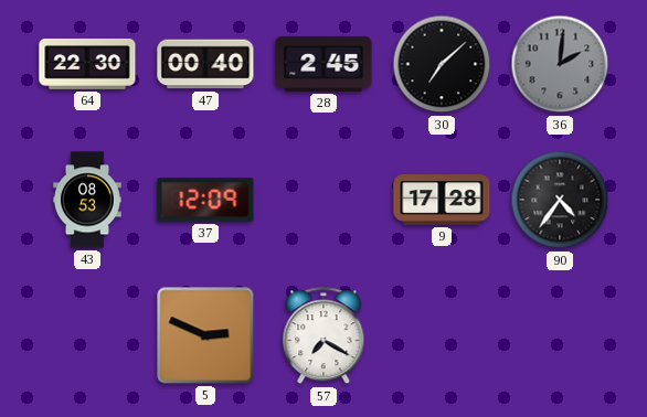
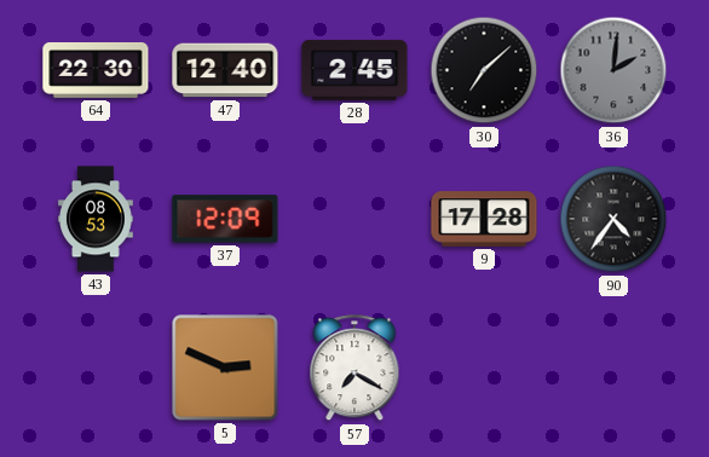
47: 00:40 -> 12:40
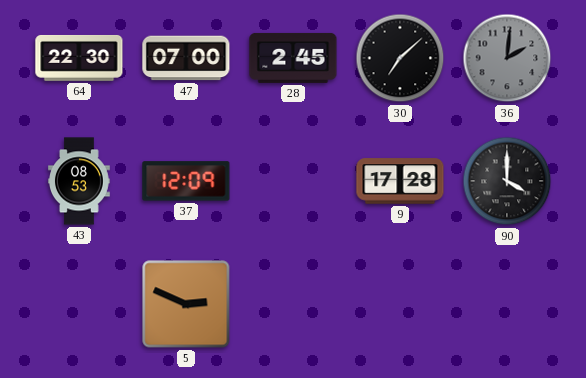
47: 12:40 -> 07:00
90: 4:36 -> 4:00
57: 7:20 -> none
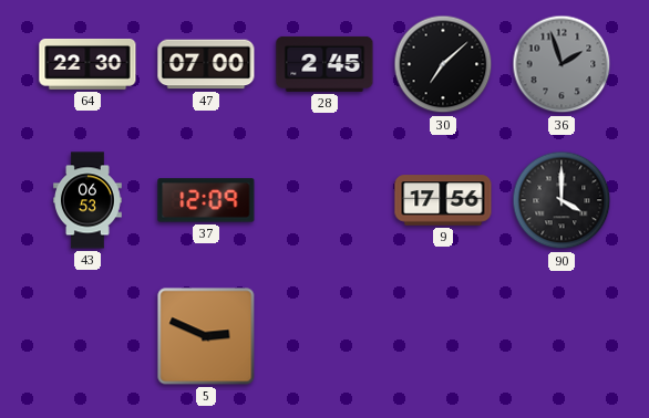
36: 2:01 -> 1:57
43: 08:53 -> 06:53
9: 17:28 -> 17:56
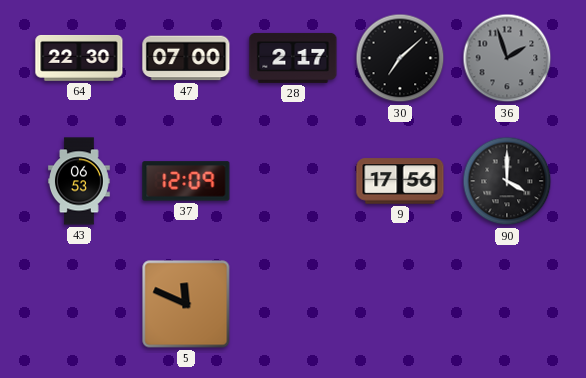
28: 2:45 -> 2:17
5: 2:49 -> 11:49
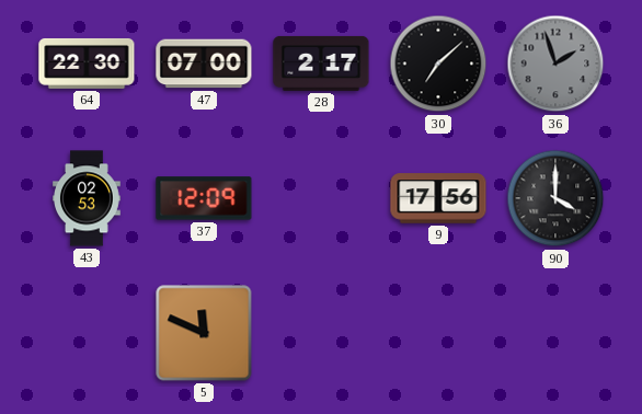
43: 06:53 -> 02:53
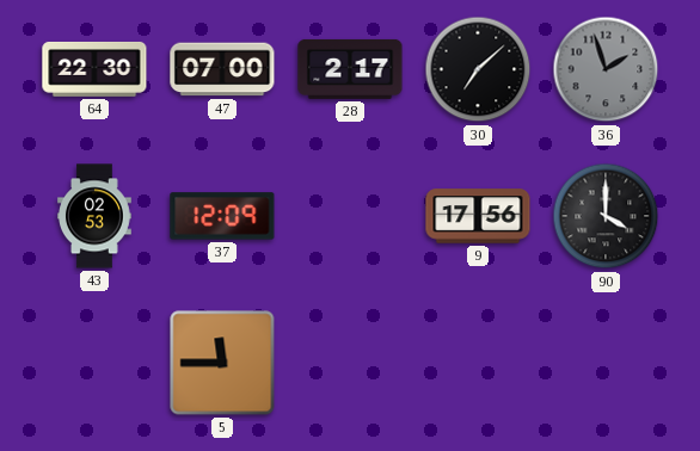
5: 11:49 -> 11:45
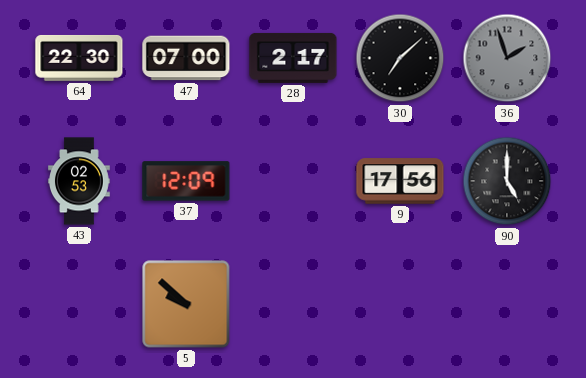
90: 4:00 -> 5:00
5: 11:45 -> 9:52
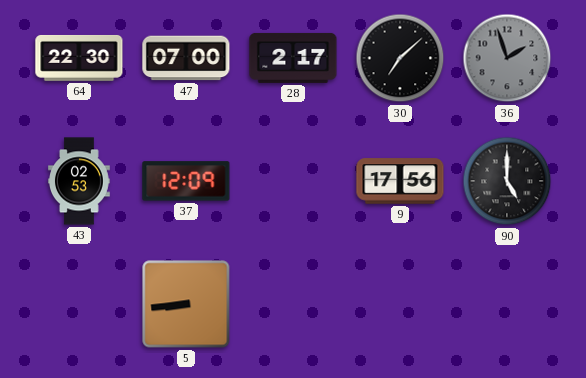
5: 9:52 -> 8:44
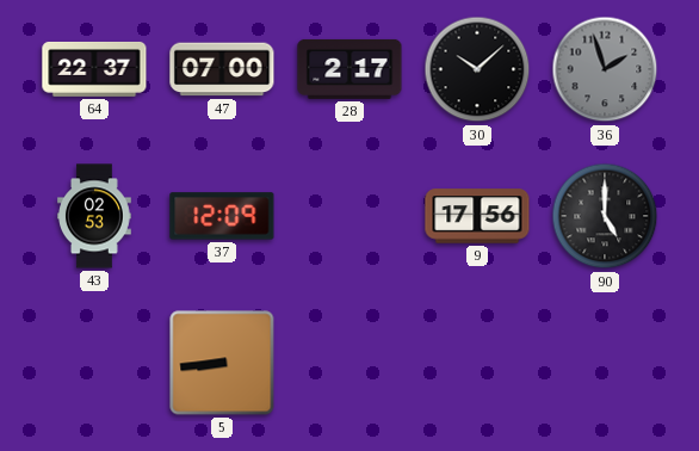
64: 22:30 -> 22:37
30: 7:08 -> 10:08
